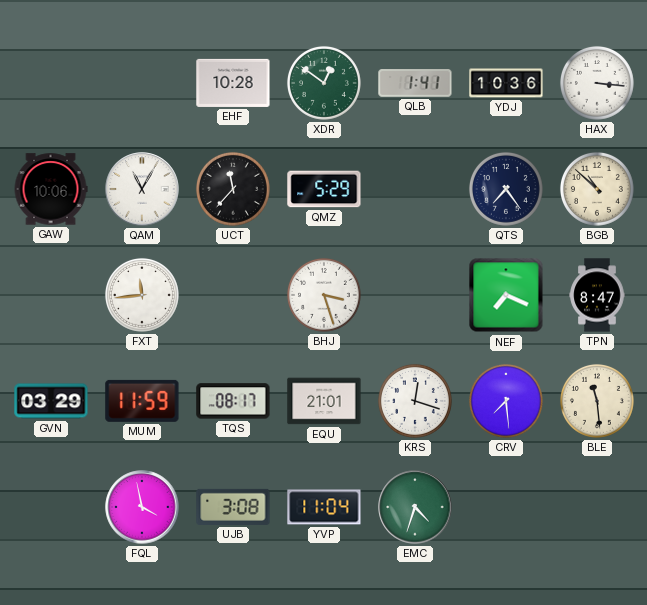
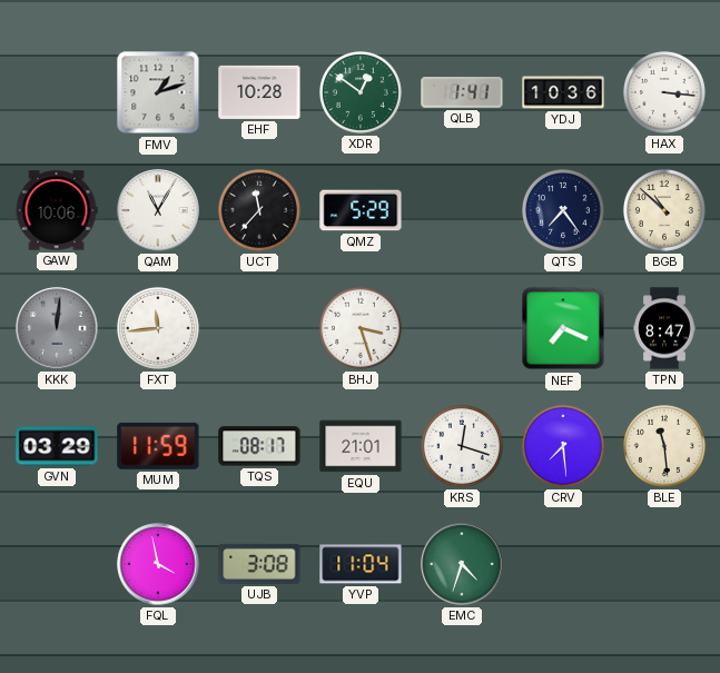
FMV: none -> 1:12
KKK: none -> 12:01
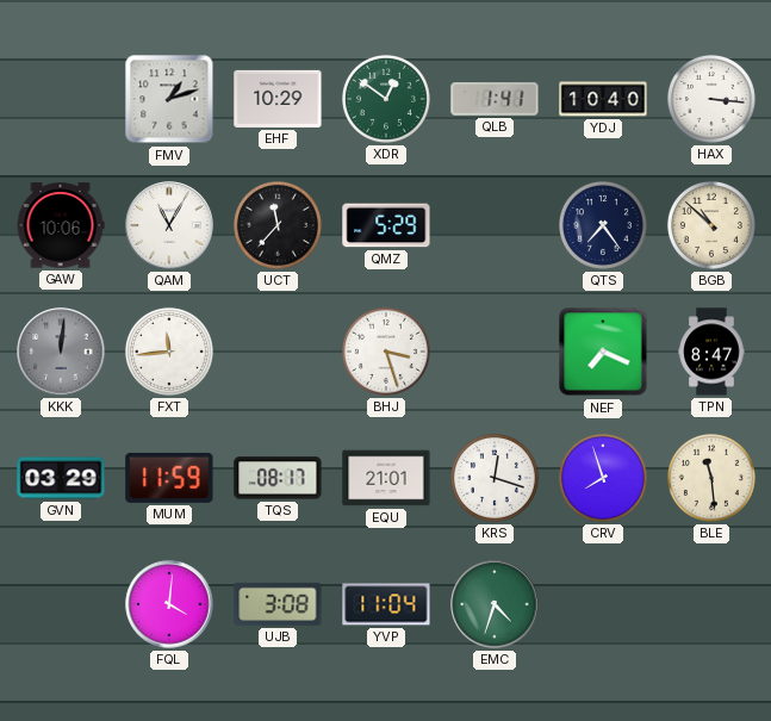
EHF: 10:28 -> 10:29
YDJ: 10:36 -> 10:40
CRV: 7:29 -> 7:57
FQL: 3:58 -> 4:01
